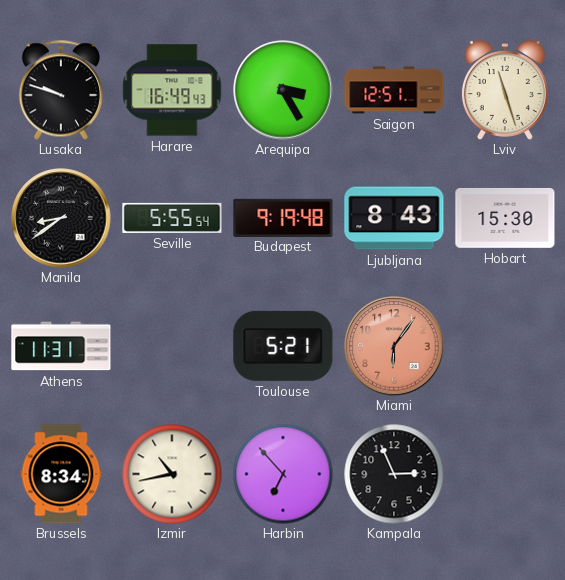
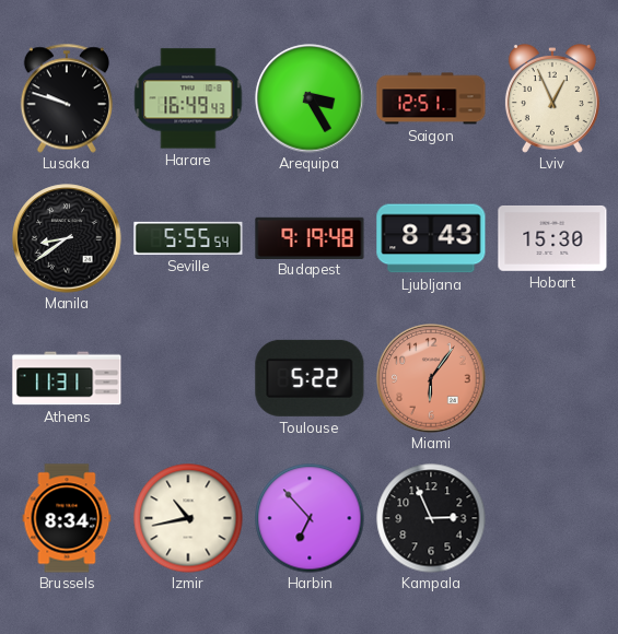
Lviv: 11:27 -> 12:56
Toulouse: 5:21 -> 5:22
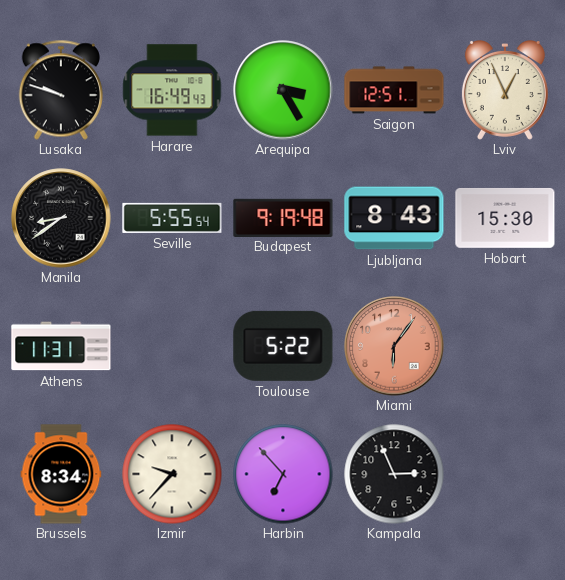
Izmir: 10:43 -> 9:37
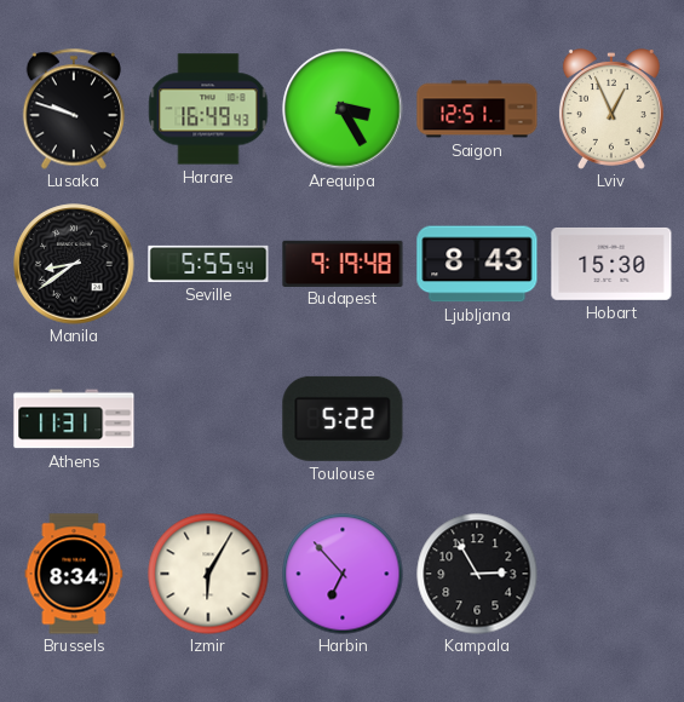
Miami: 6:06 -> none
Izmir: 9:37 -> 6:05
Kampala: 2:56 -> 2:55
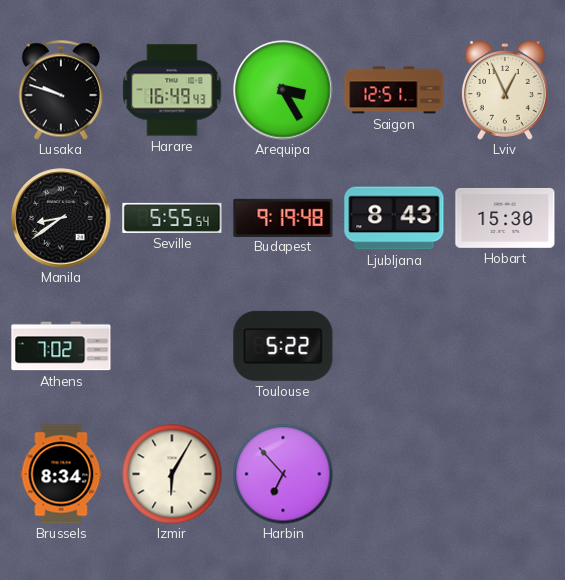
Athens: 11:31 -> 7:02
Kampala: 2:55 -> none
